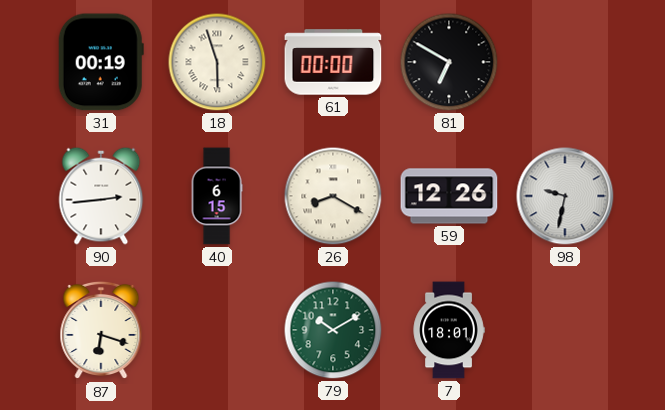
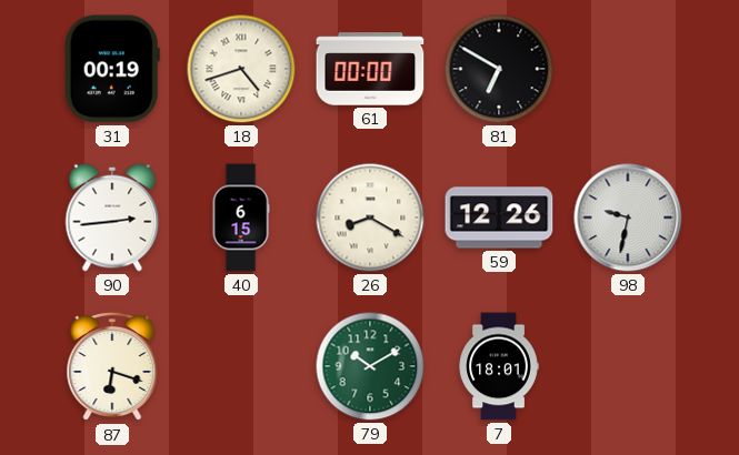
18: 5:57 -> 4:42
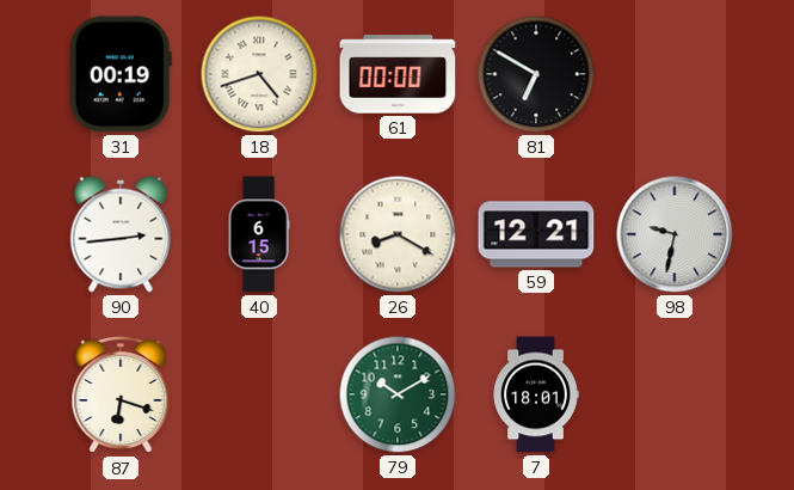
59: 12:26 -> 12:21
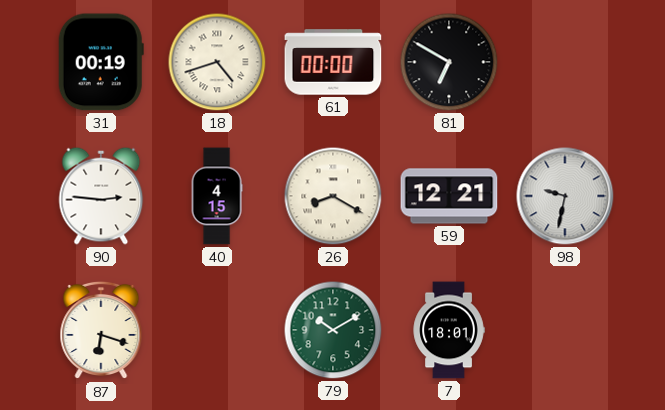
90: 2:44 -> 2:46
40: 6:15 -> 4:15
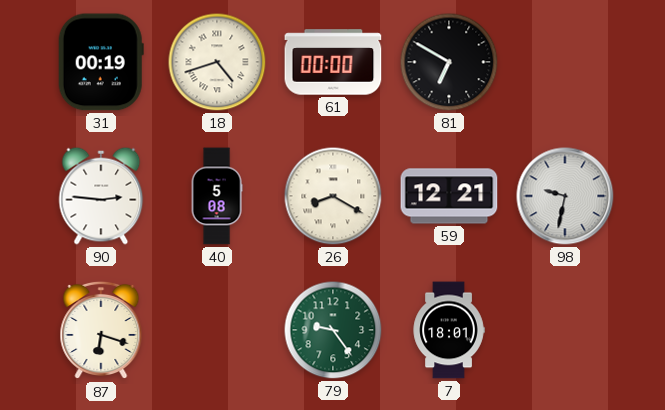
40: 4:15 -> 5:08
79: 10:10 -> 9:24
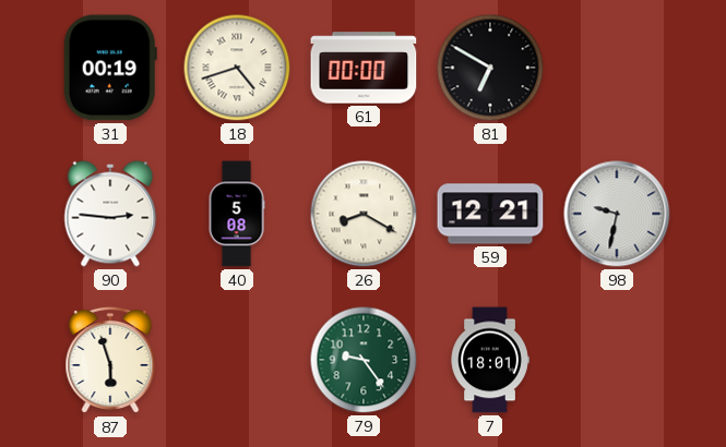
87: 6:18 -> 5:57
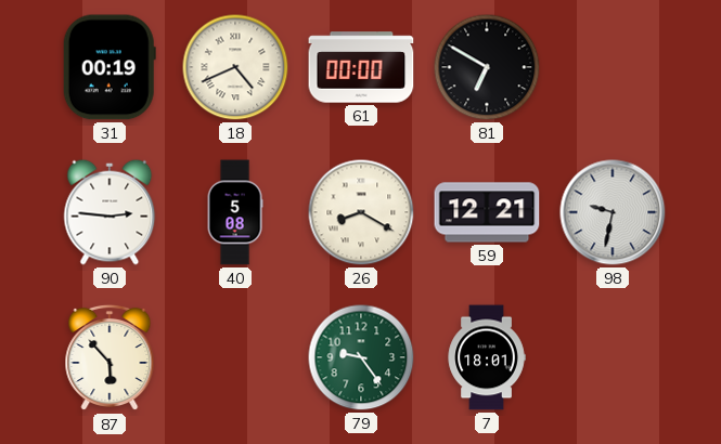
18: 4:42 -> 4:41
87: 5:57 -> 5:53
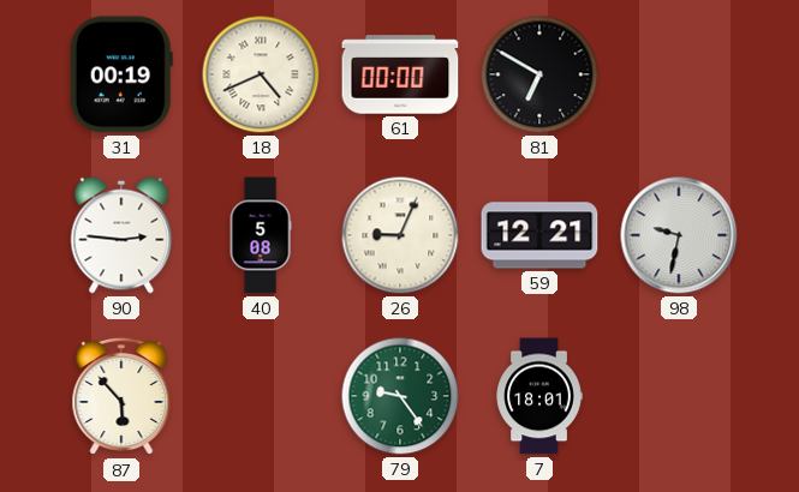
26: 8:20 -> 9:04
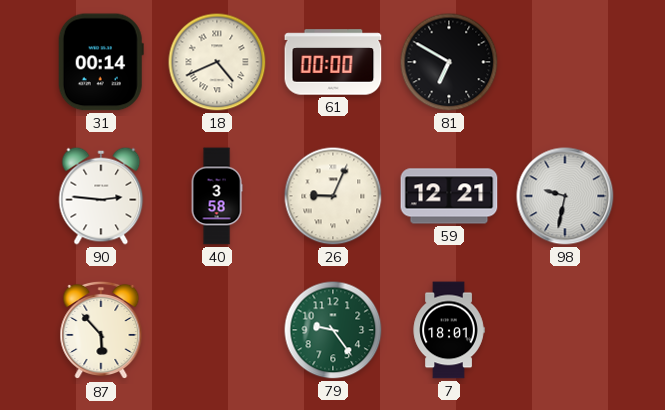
31: 00:19 -> 00:14
40: 5:08 -> 3:58
